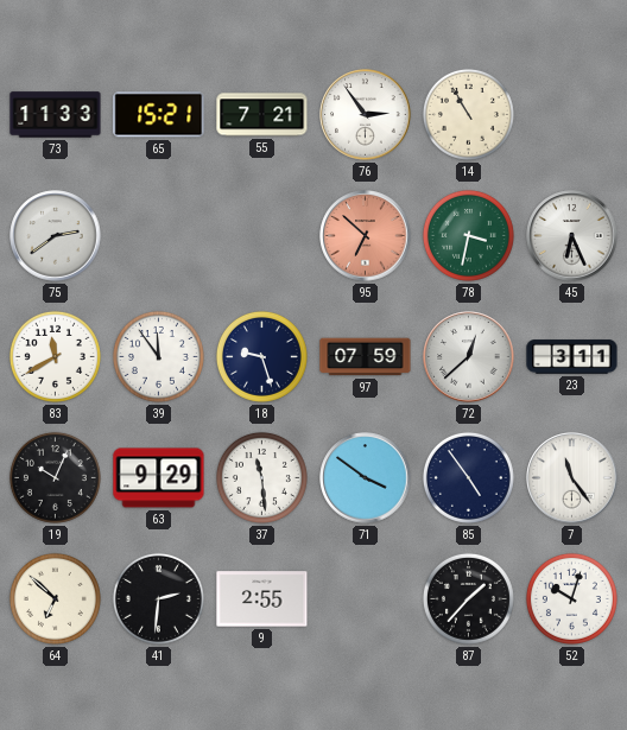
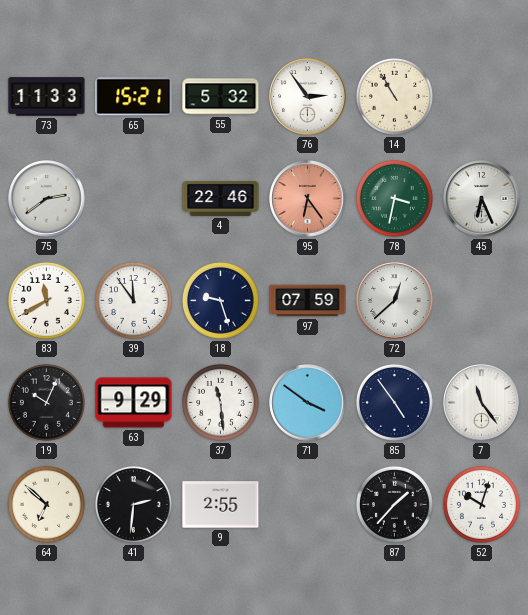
55: 7:21 -> 5:32
4: none -> 22:46
95: 6:52 -> 6:24
23: 3:11 -> none
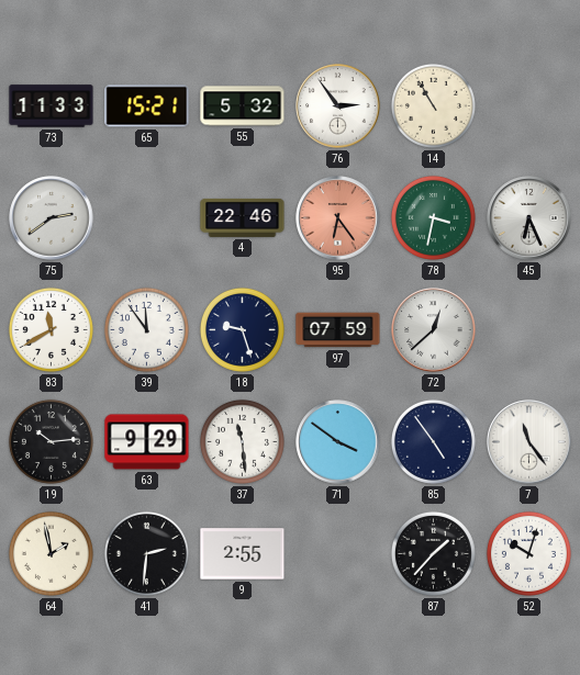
19: 10:04 -> 10:14
64: 6:52 -> 1:58
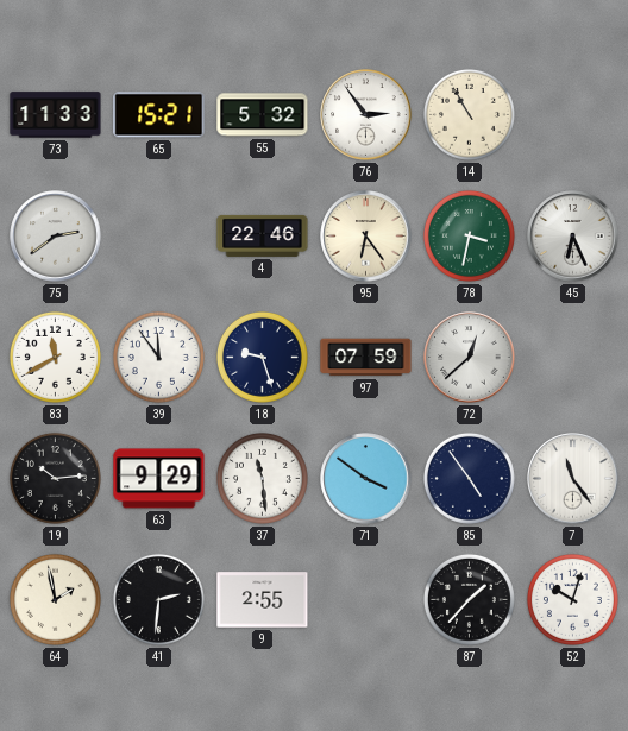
95 dial: salmon -> cream
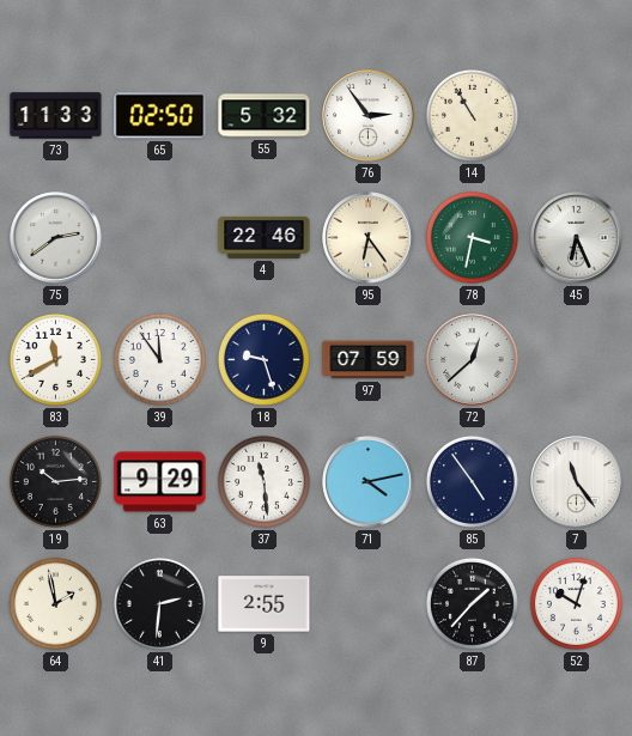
65: 15:21 -> 02:50
71: 3:51 -> 4:13
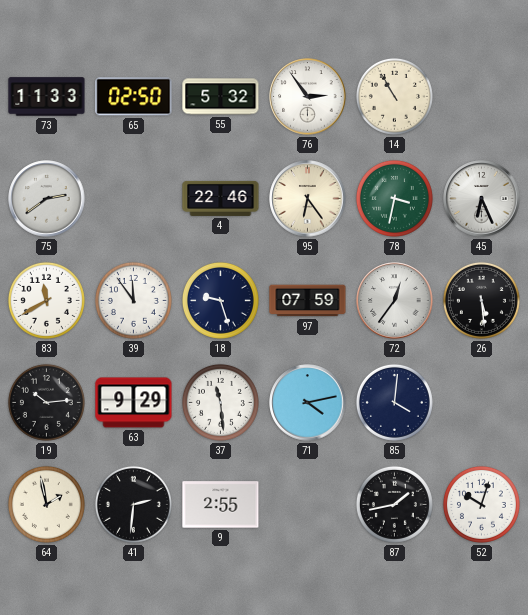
72: 12:38 -> 12:36
26: none -> 5:29
85: 4:54 -> 4:01
7: 11:24 -> none
87: 1:37 -> 1:43
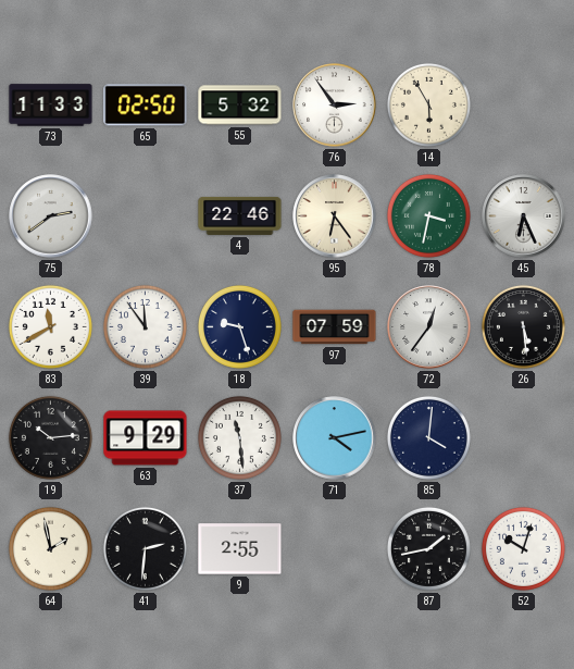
14: 10:55 -> 5:55
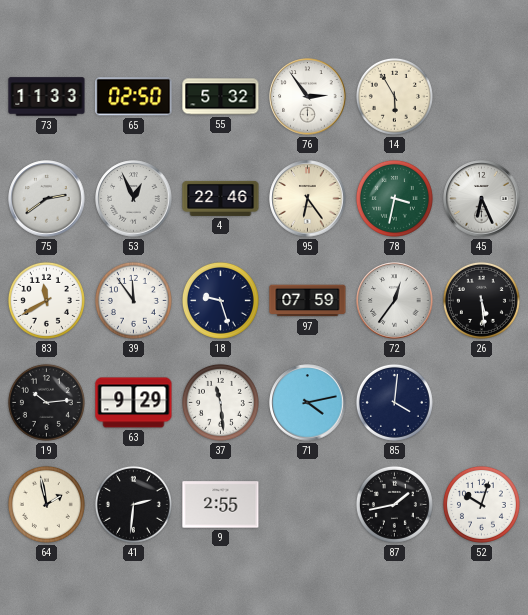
53: none -> 12:56
